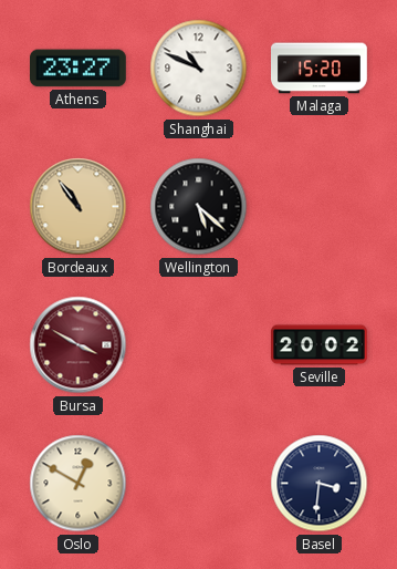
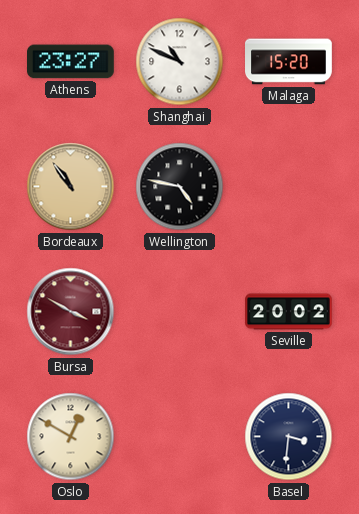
Wellington: 5:22 -> 4:47
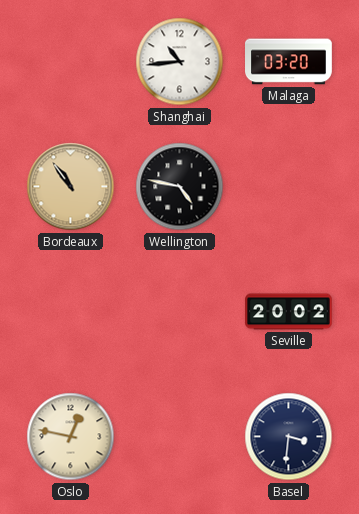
Athens: 23:27 -> none
Shanghai: 10:49 -> 10:44
Malaga: 15:20 -> 03:20
Bursa: 3:50 -> none
Oslo: 12:50 -> 12:47
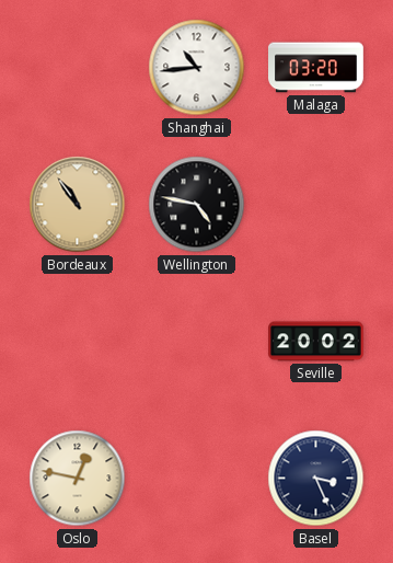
Basel: 3:31 -> 3:26
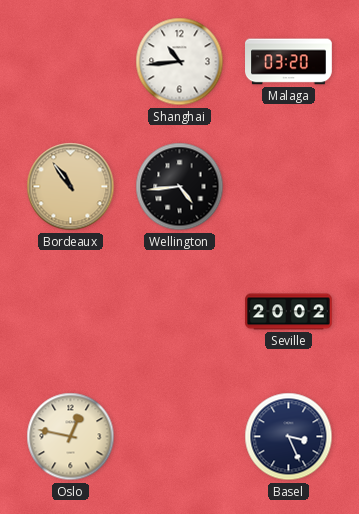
Wellington: 4:47 -> 4:44
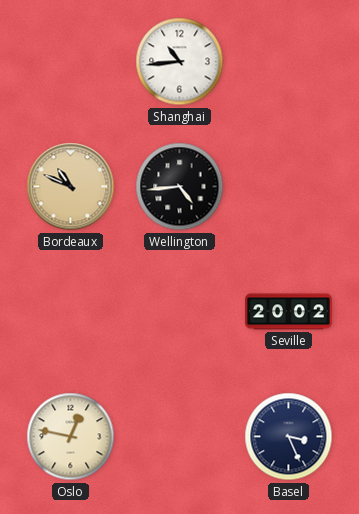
Malaga: 03:20 -> none
Bordeaux: 10:54 -> 10:49
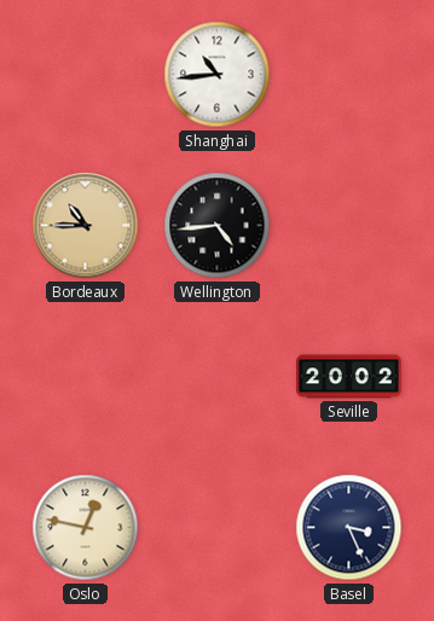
Bordeaux: 10:49 -> 10:45
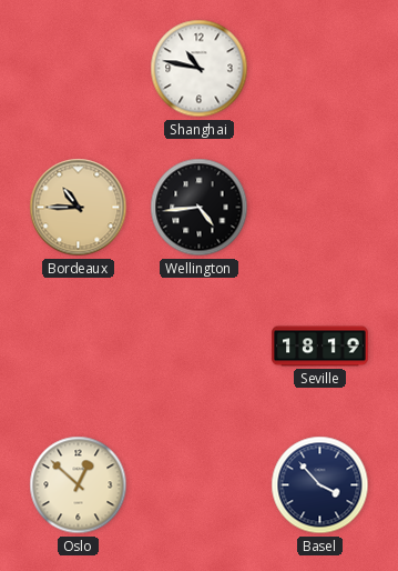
Shanghai: 10:44 -> 10:47
Seville: 20:02 -> 18:19
Oslo: 12:47 -> 12:52
Basel: 3:26 -> 3:53
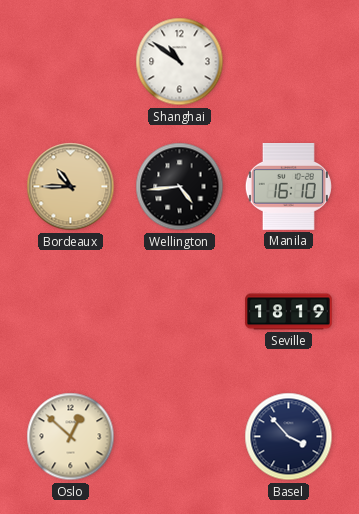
Shanghai: 10:47 -> 10:51
Manila: none -> 16:10
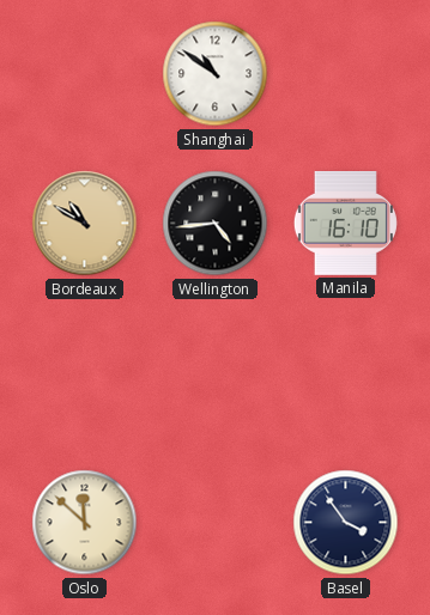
Bordeaux: 10:45 -> 10:50
Seville: 18:19 -> none
Oslo: 12:52 -> 11:52
Basel: 3:53 -> 3:54
